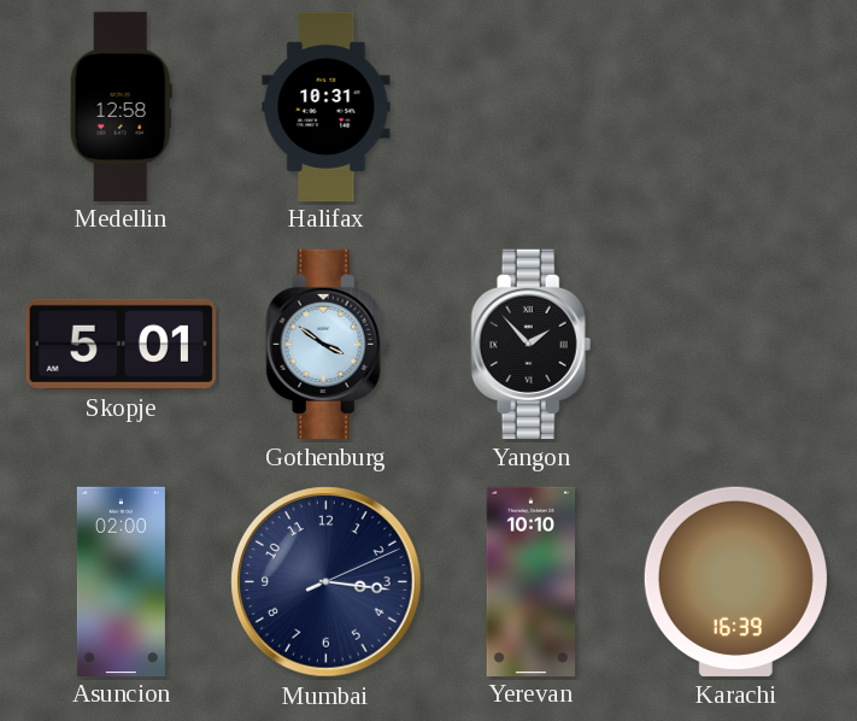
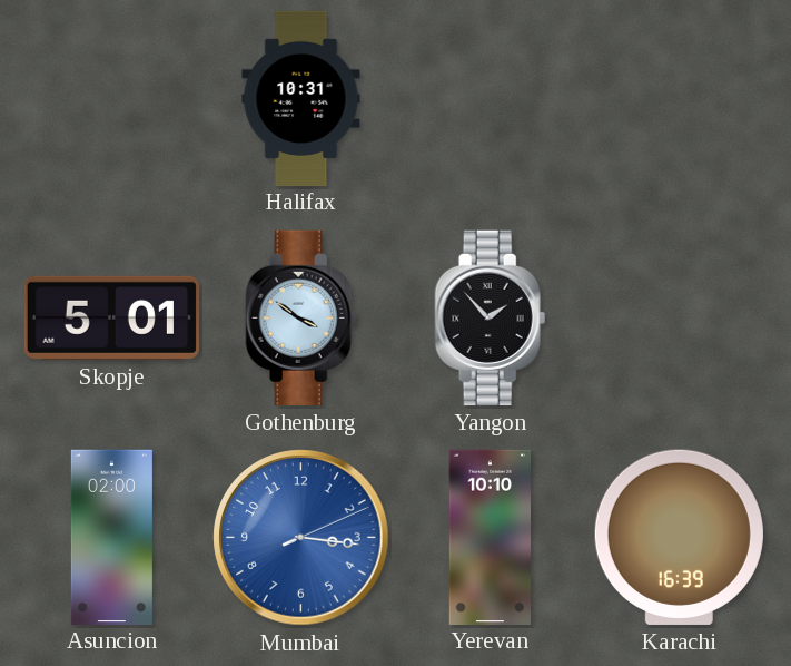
Medellin: 12:58 -> none
Mumbai dial: navy -> blue
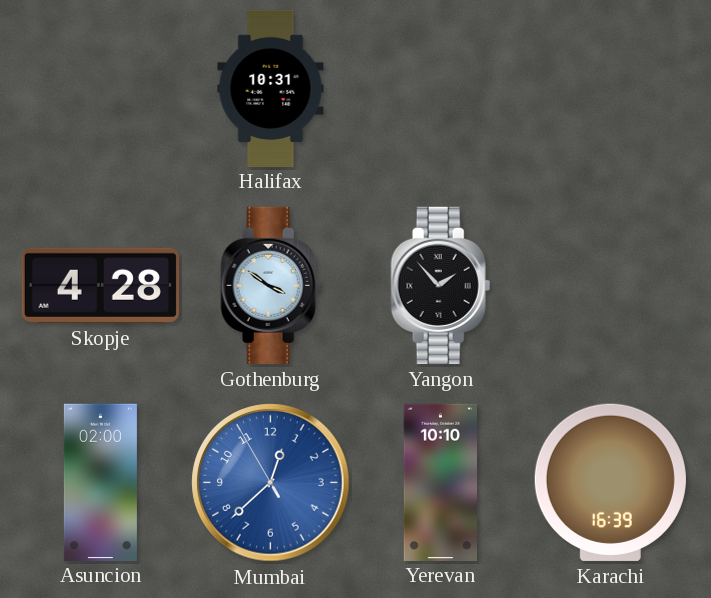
Skopje: 5:01 -> 4:28
Mumbai: 3:16 -> 12:37
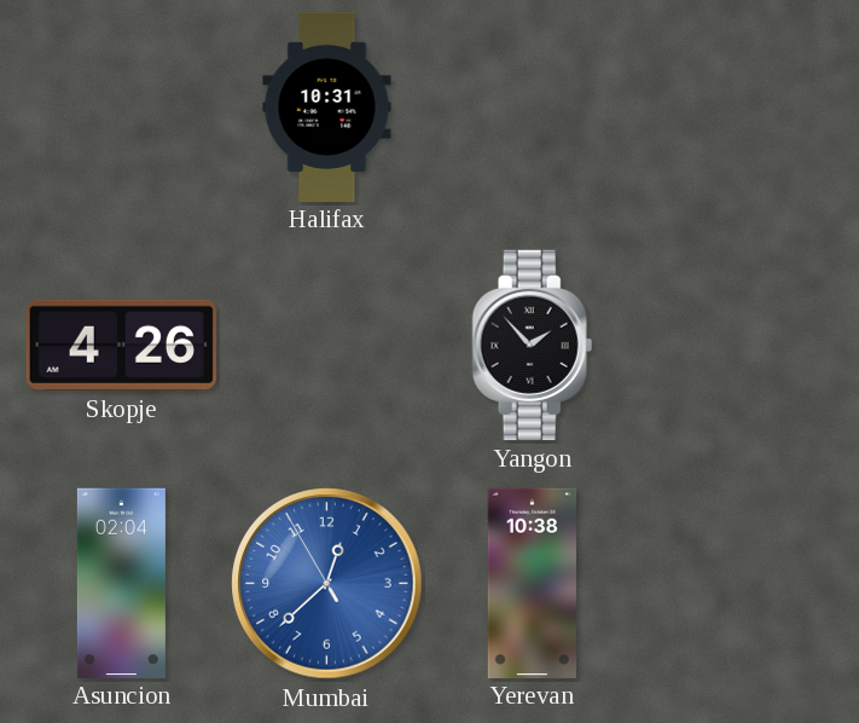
Skopje: 4:28 -> 4:26
Gothenburg: 3:51 -> none
Asuncion: 02:00 -> 02:04
Yerevan: 10:10 -> 10:38
Karachi: 16:39 -> none
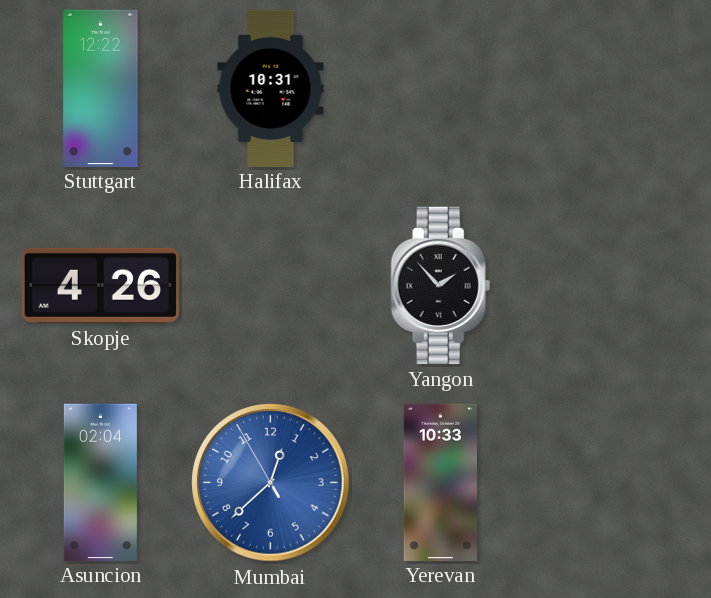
Stuttgart: none -> 12:22
Yerevan: 10:38 -> 10:33
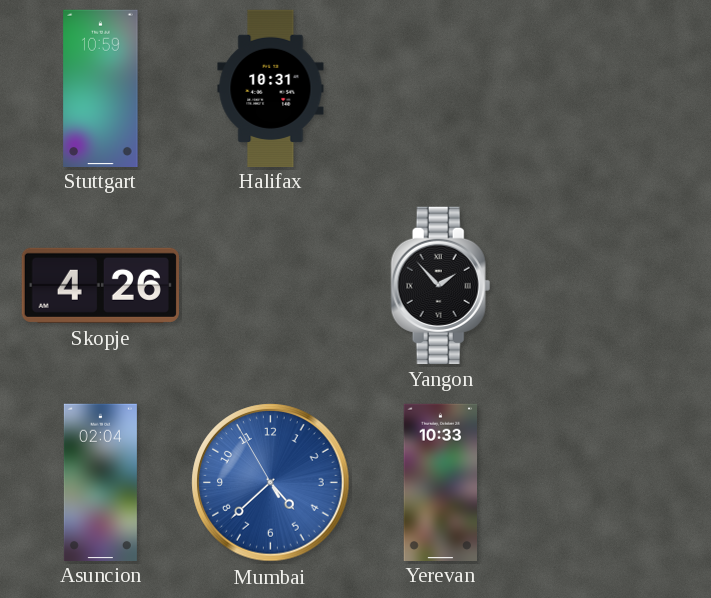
Stuttgart: 12:22 -> 10:59
Mumbai: 12:37 -> 4:37
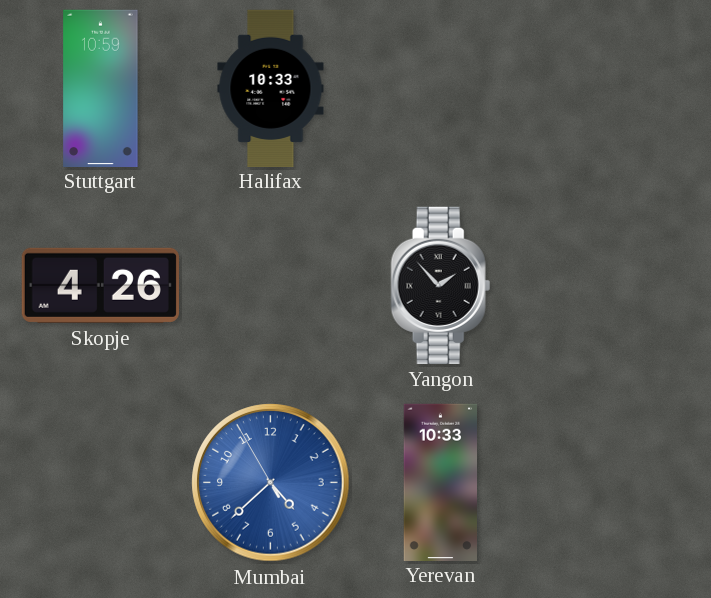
Halifax: 10:31 -> 10:33
Asuncion: 02:04 -> none
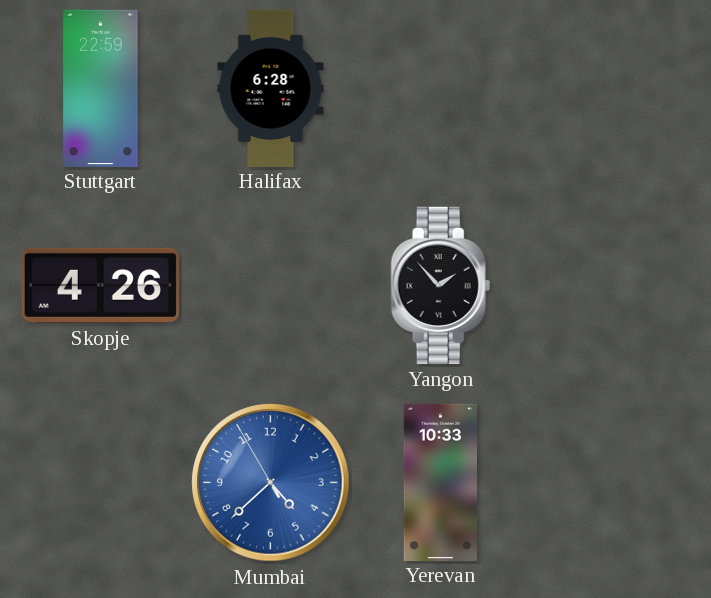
Stuttgart: 10:59 -> 22:59
Halifax: 10:33 -> 6:28
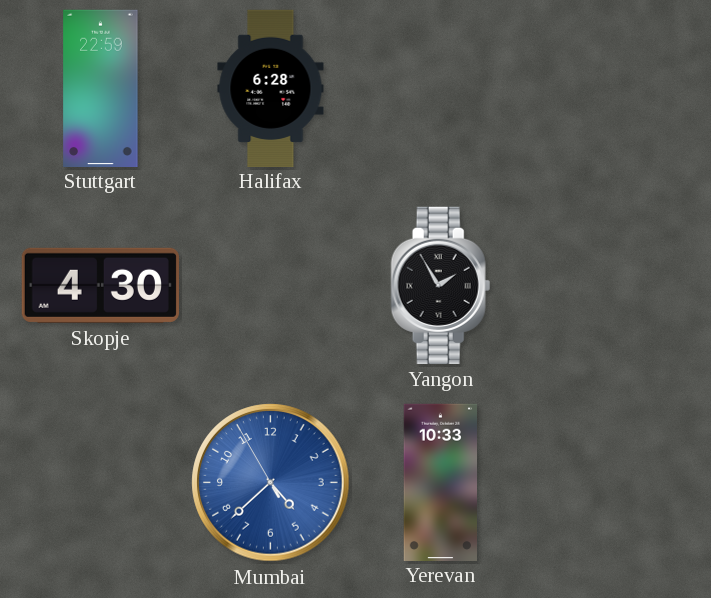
Skopje: 4:26 -> 4:30
Yangon: 1:53 -> 1:55
